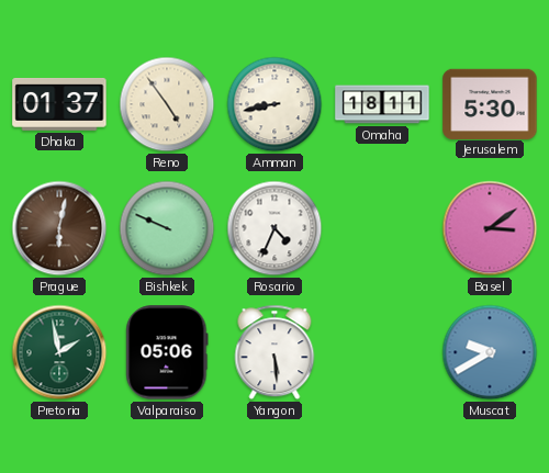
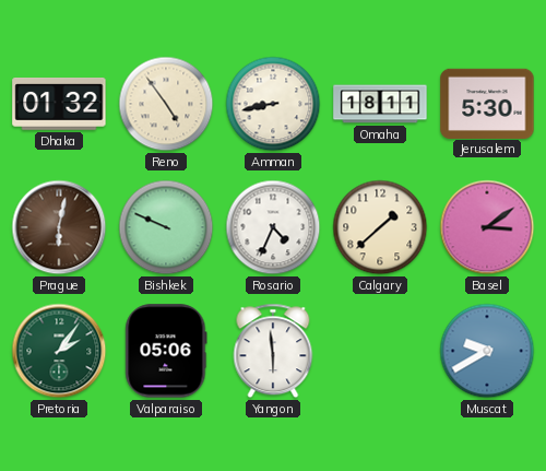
Dhaka: 01:37 -> 01:32
Calgary: none -> 1:38
Pretoria: 1:58 -> 2:06
Yangon: 5:29 -> 5:59
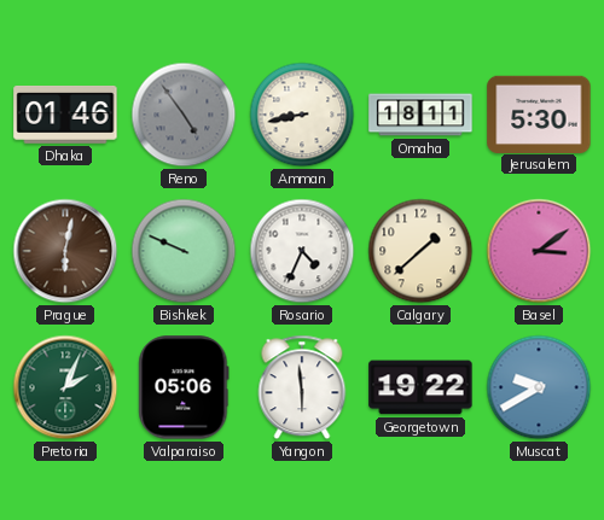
Dhaka: 01:32 -> 01:46
Reno dial: cream -> grey
Pretoria: 2:06 -> 2:04
Georgetown: none -> 19:22
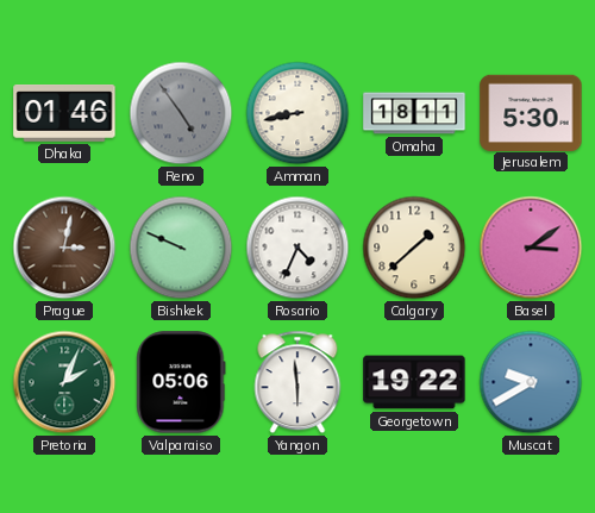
Prague: 6:02 -> 3:02
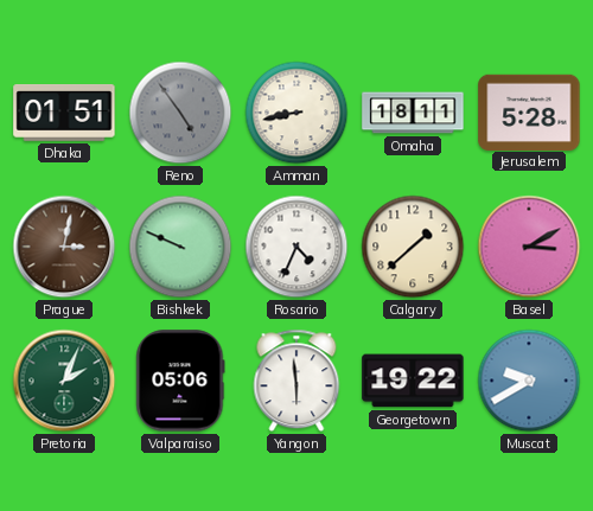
Dhaka: 01:46 -> 01:51
Jerusalem: 5:30 -> 5:28
Basel: 3:09 -> 3:10
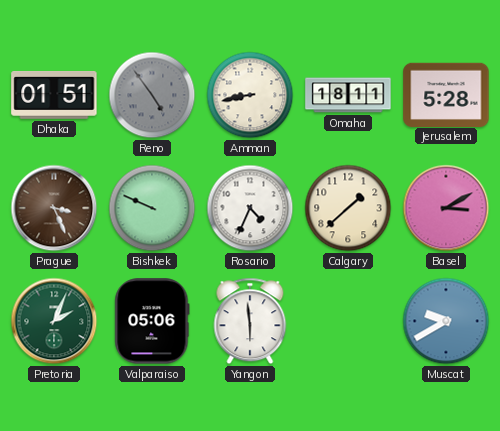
Prague: 3:02 -> 3:26
Georgetown: 19:22 -> none
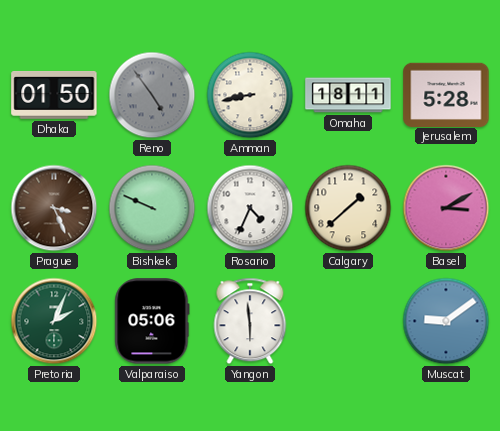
Dhaka: 01:51 -> 01:50
Muscat: 9:40 -> 9:09
